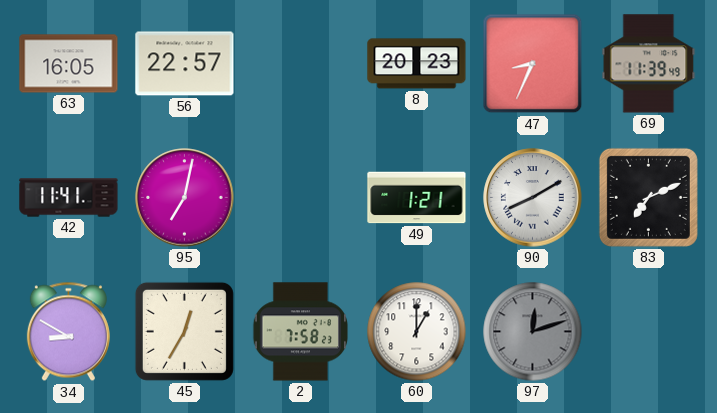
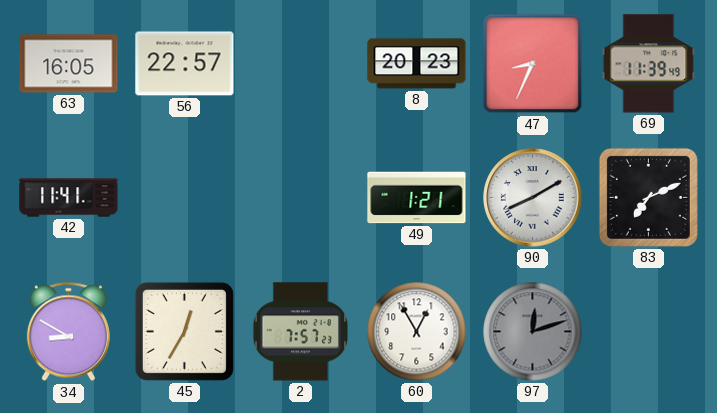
95: 7:02 -> none
2: 7:58 -> 7:57
60: 1:00 -> 12:55
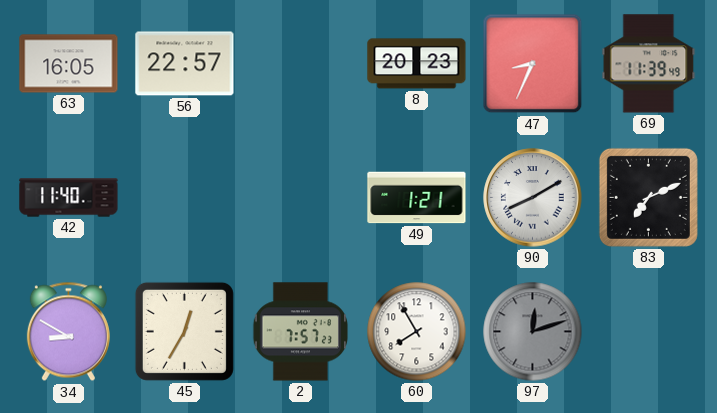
42: 11:41 -> 11:40
60: 12:55 -> 7:55
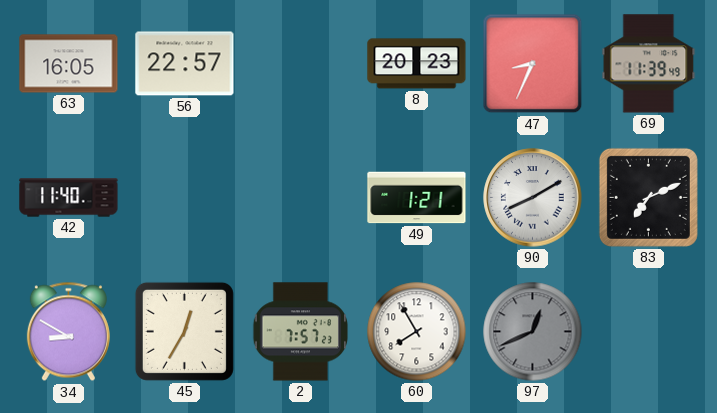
97: 12:12 -> 12:41
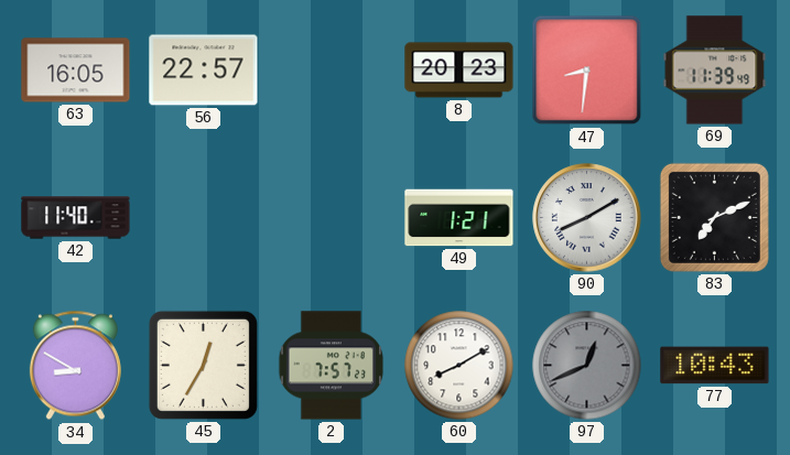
47: 8:34 -> 8:31
60: 7:55 -> 8:10
77: none -> 10:43
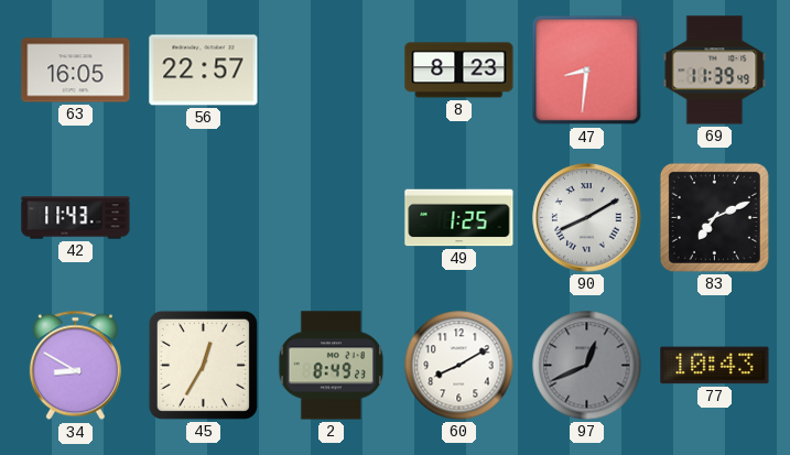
8: 20:23 -> 8:23
42: 11:40 -> 11:43
49: 1:21 -> 1:25
2: 7:57 -> 8:49
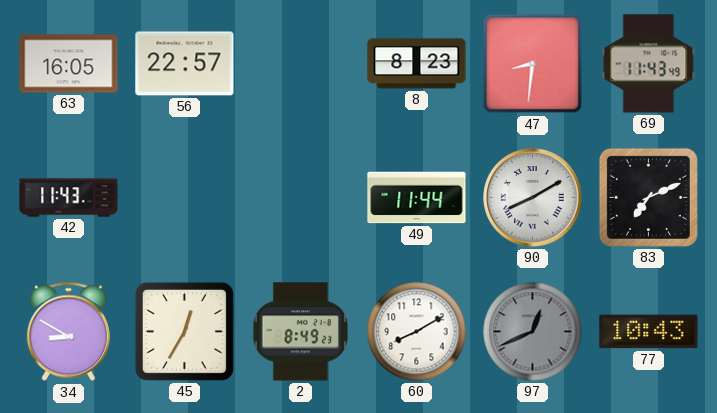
69: 11:39 -> 11:43
49: 1:25 -> 11:44
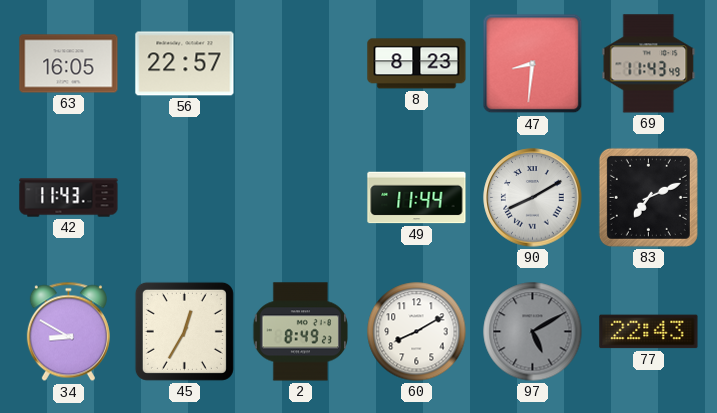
97: 12:41 -> 5:10
77: 10:43 -> 22:43
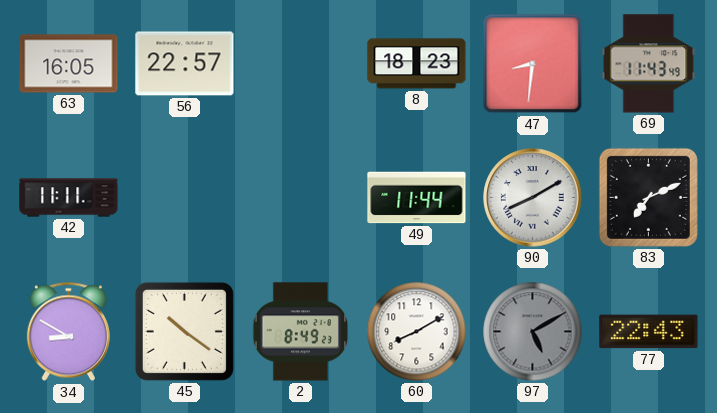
8: 8:23 -> 18:23
42: 11:43 -> 11:11
45: 12:35 -> 10:21
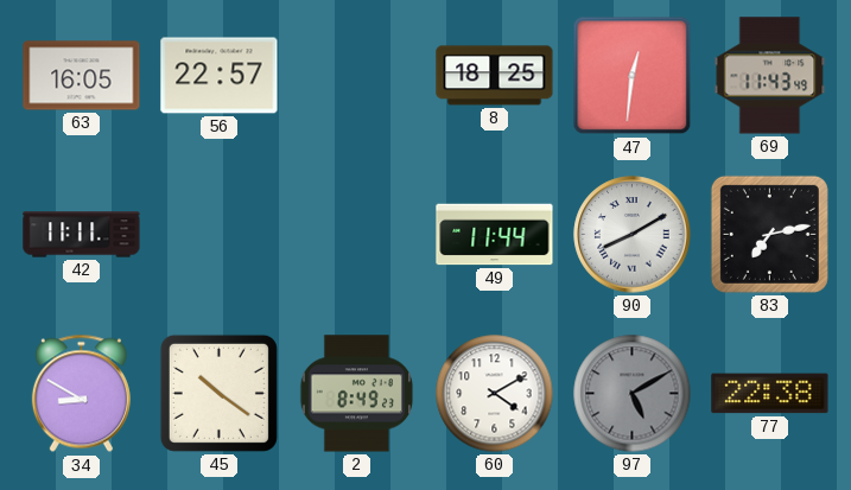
8: 18:23 -> 18:25
47: 8:31 -> 12:31
83: 7:11 -> 7:13
60: 8:10 -> 4:10
77: 22:43 -> 22:38
